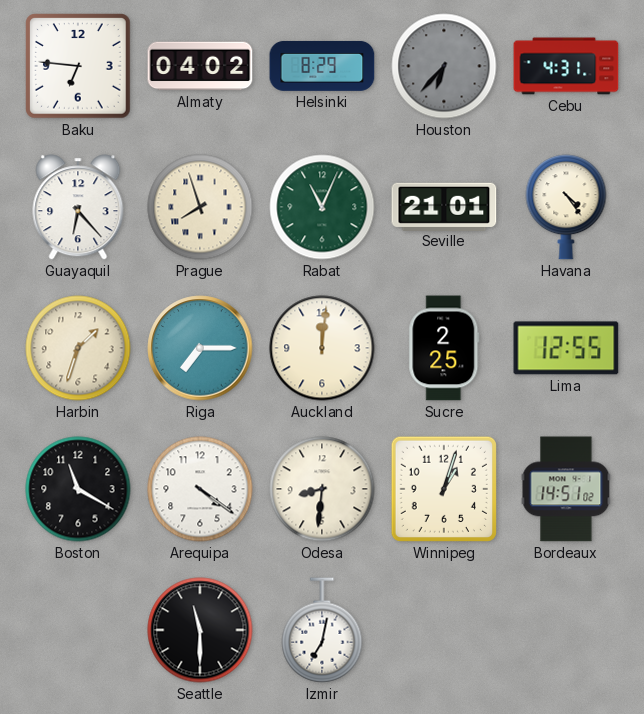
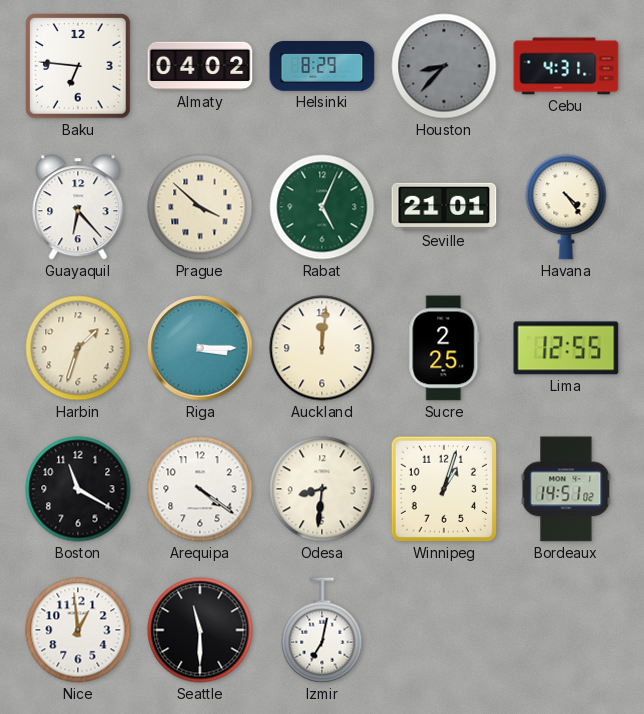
Houston: 6:37 -> 8:37
Prague: 7:57 -> 3:52
Rabat: 11:04 -> 5:04
Riga: 7:15 -> 3:15
Nice: none -> 12:59
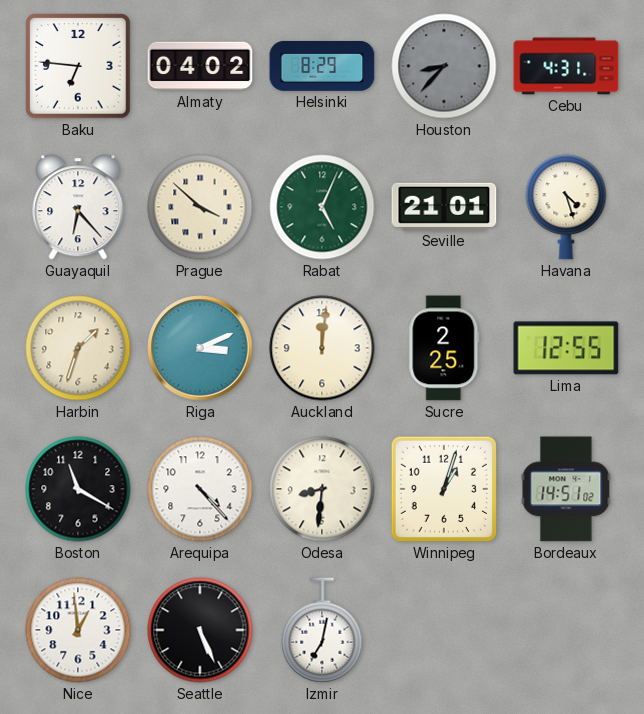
Havana: 4:24 -> 4:27
Riga: 3:15 -> 3:11
Arequipa: 4:21 -> 4:23
Seattle: 11:30 -> 5:26
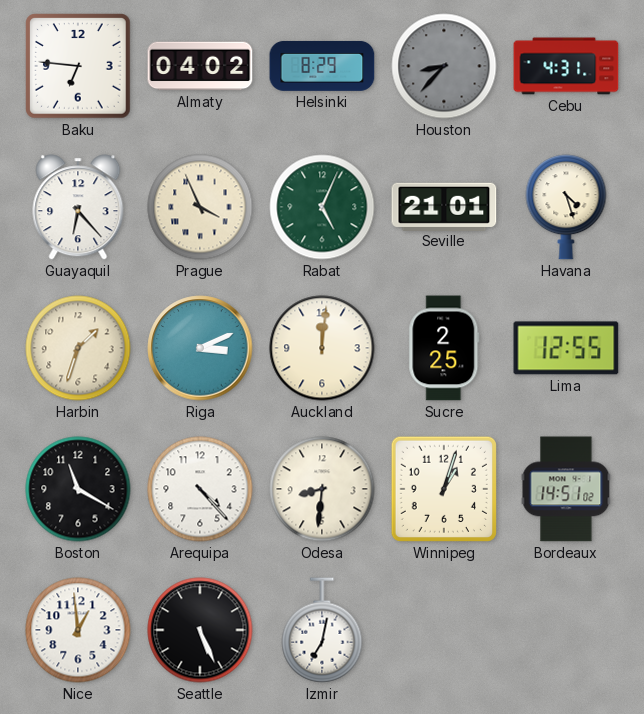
Prague: 3:52 -> 3:56
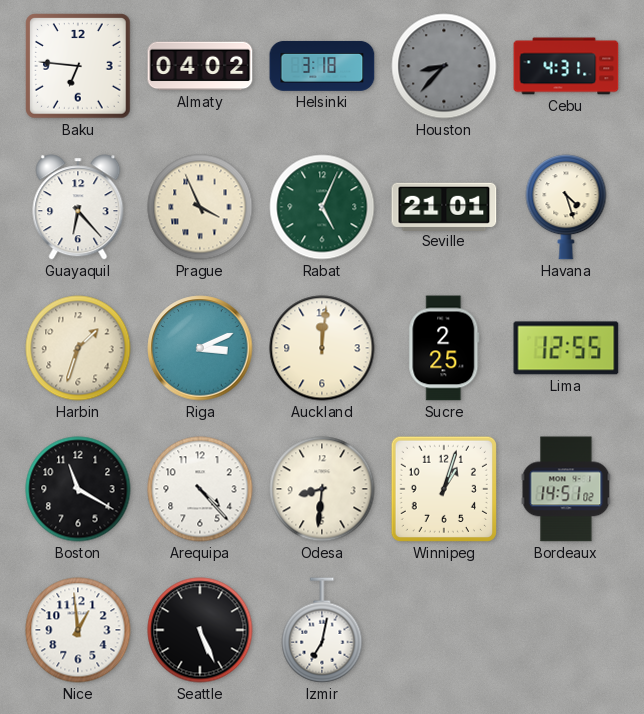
Helsinki: 8:29 -> 3:18
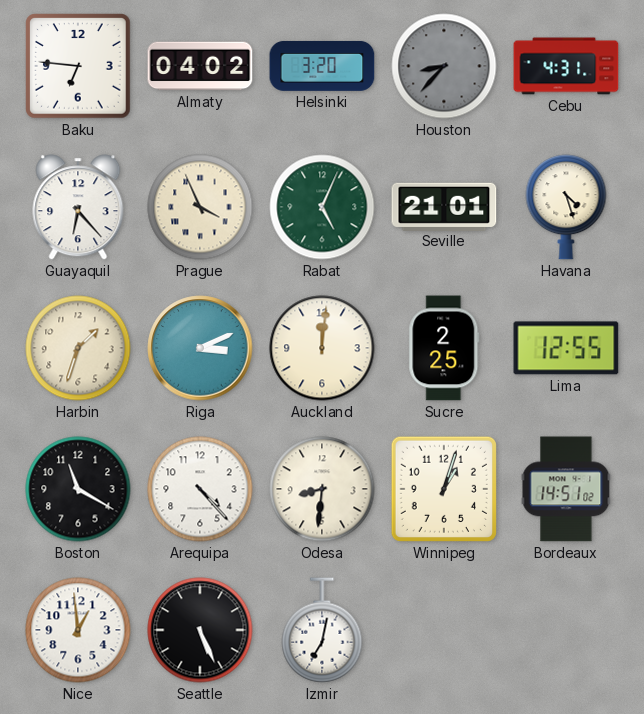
Helsinki: 3:18 -> 3:20
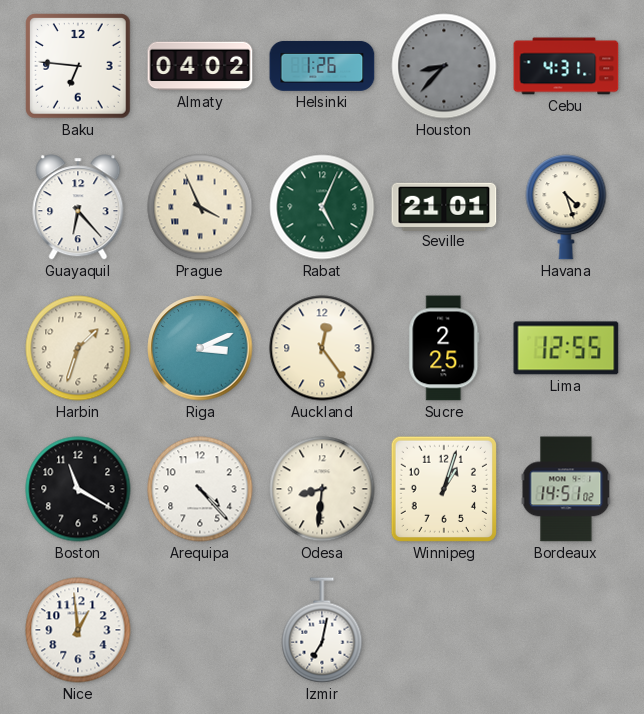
Helsinki: 3:20 -> 1:26
Auckland: 12:01 -> 12:24
Seattle: 5:26 -> none
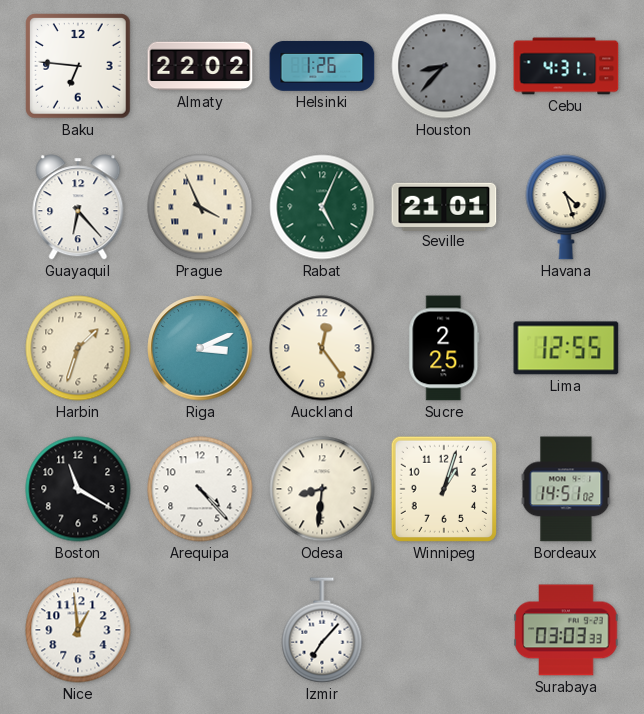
Almaty: 04:02 -> 22:02
Izmir: 7:02 -> 7:07
Surabaya: none -> 03:03
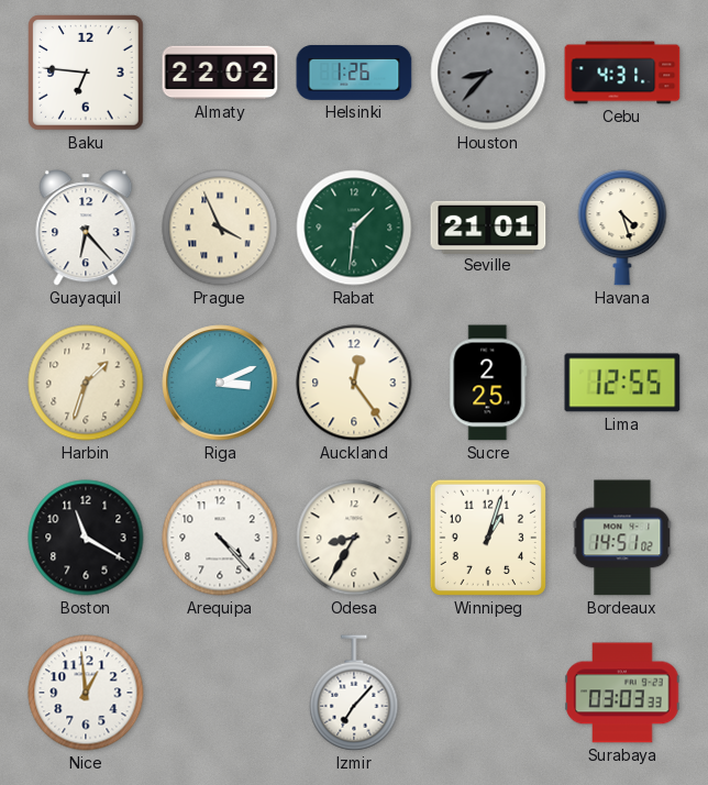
Rabat: 5:04 -> 1:31
Odesa: 8:31 -> 8:35
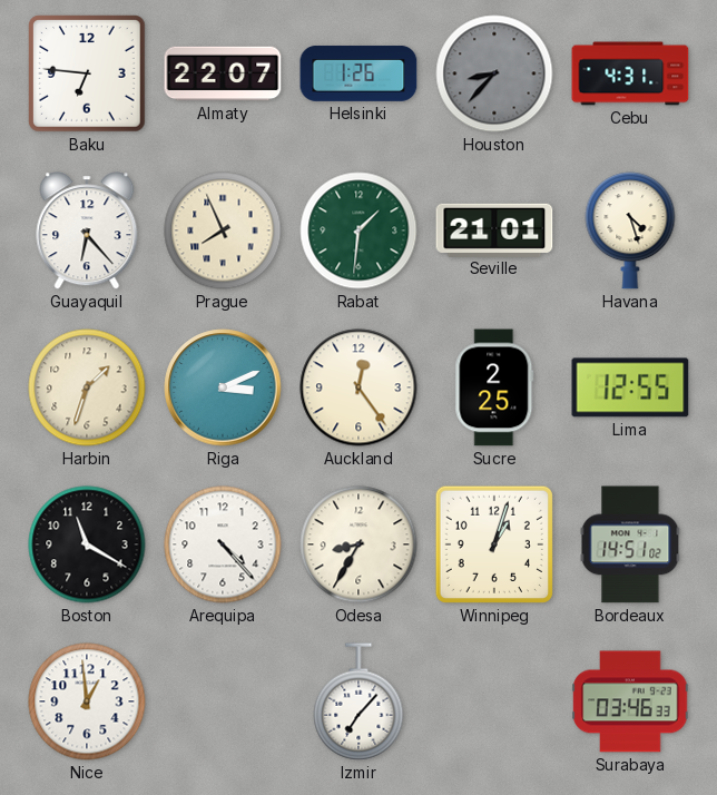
Almaty: 22:02 -> 22:07
Prague: 3:56 -> 7:56
Surabaya: 03:03 -> 03:46
